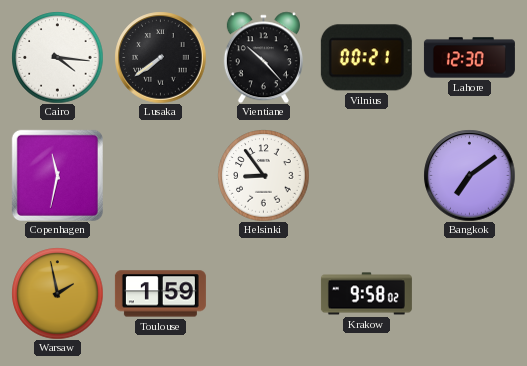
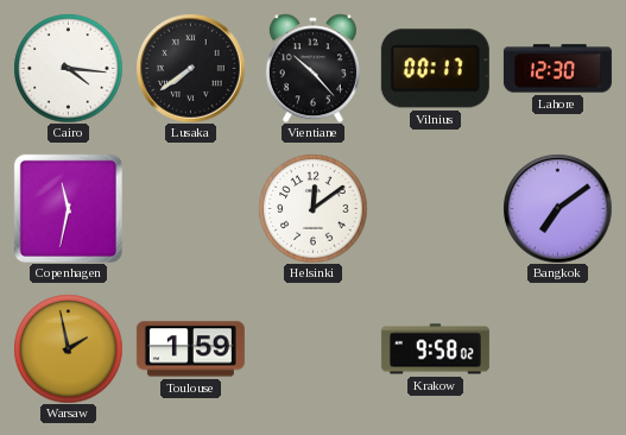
Vilnius: 00:21 -> 00:17
Helsinki: 8:54 -> 12:09
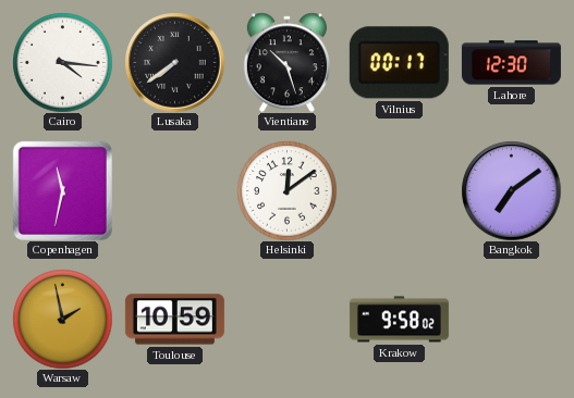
Vientiane: 10:23 -> 10:27
Toulouse: 1:59 -> 10:59
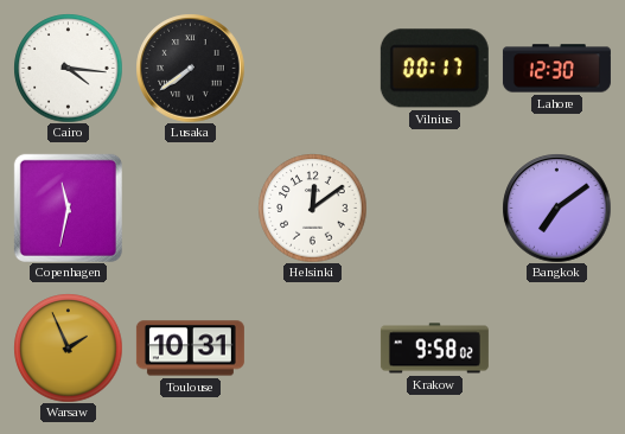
Vientiane: 10:27 -> none
Warsaw: 1:58 -> 1:56
Toulouse: 10:59 -> 10:31
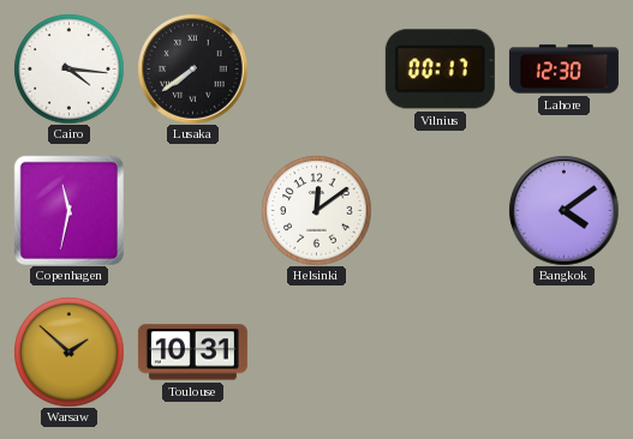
Bangkok: 7:09 -> 4:09
Warsaw: 1:56 -> 1:52
Krakow: 9:58 -> none
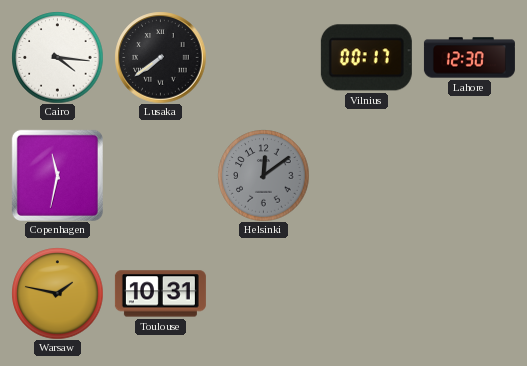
Helsinki dial: white -> grey
Bangkok: 4:09 -> none
Warsaw: 1:52 -> 1:47
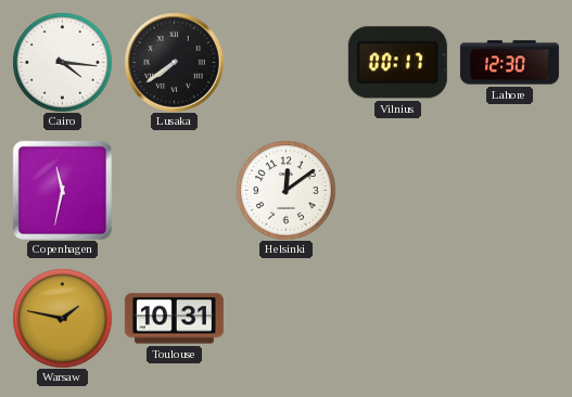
Helsinki dial: grey -> white
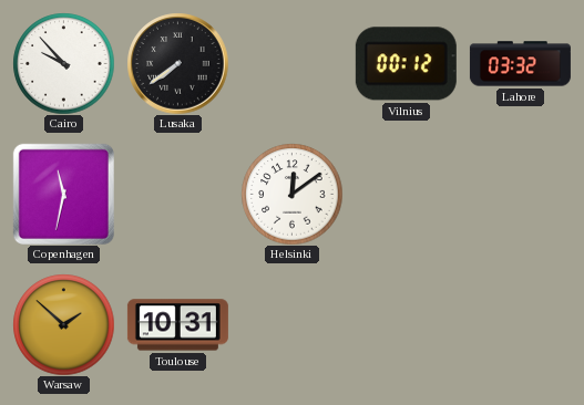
Cairo: 4:16 -> 9:53
Vilnius: 00:17 -> 00:12
Lahore: 12:30 -> 03:32
Warsaw: 1:47 -> 1:52
